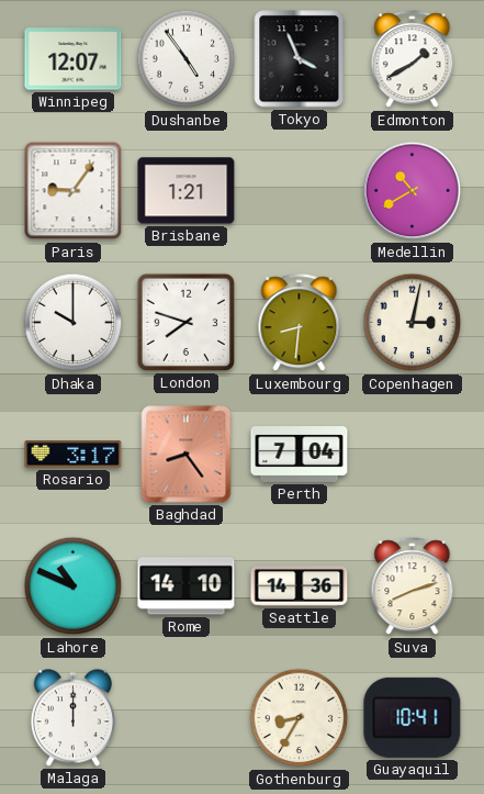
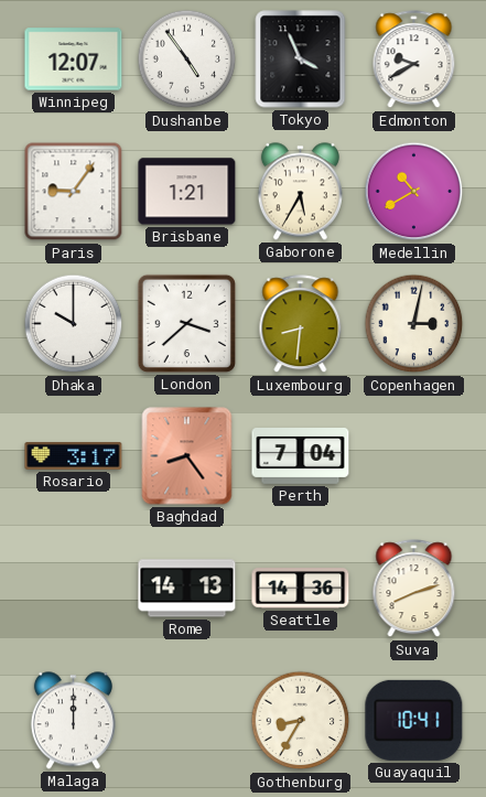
Edmonton: 1:40 -> 9:40
Gaborone: none -> 5:35
London: 7:48 -> 3:38
Lahore: 10:49 -> none
Rome: 14:10 -> 14:13
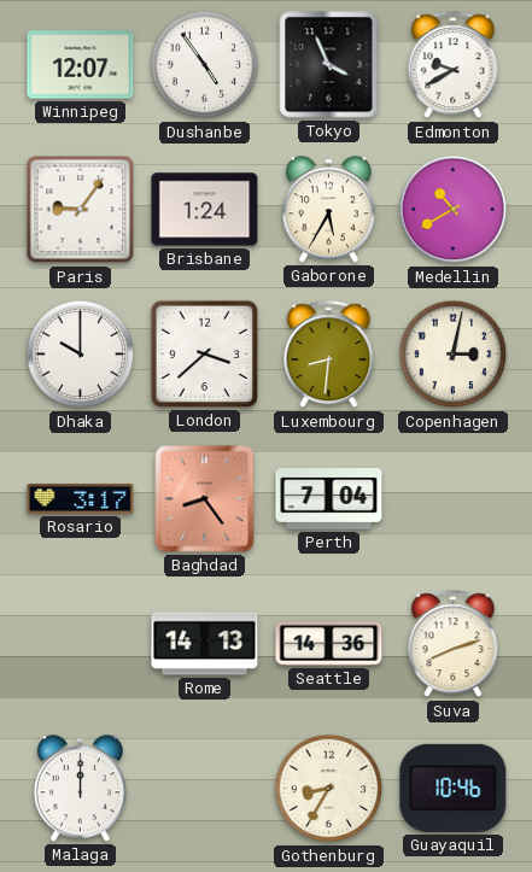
Brisbane: 1:21 -> 1:24
Guayaquil: 10:41 -> 10:46
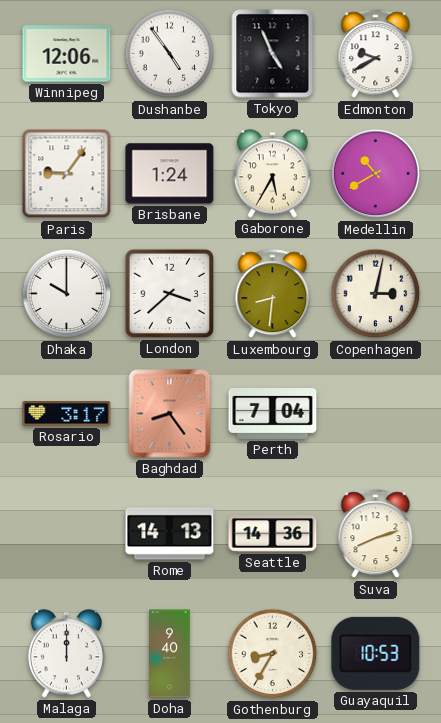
Winnipeg: 12:07 -> 12:06
Tokyo: 3:56 -> 4:56
Doha: none -> 9:40
Guayaquil: 10:46 -> 10:53
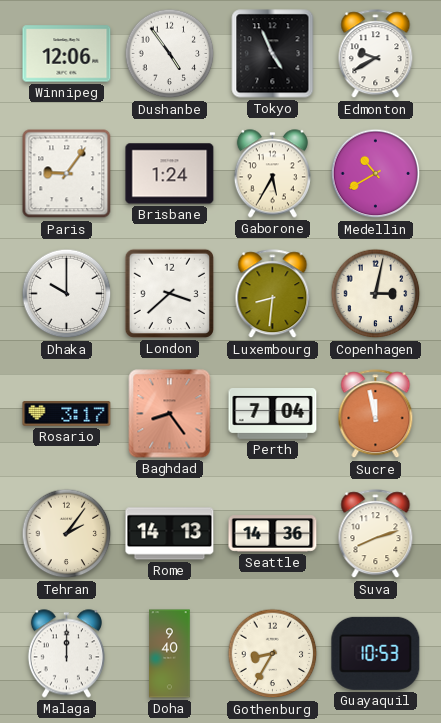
Sucre: none -> 11:58
Tehran: none -> 2:06
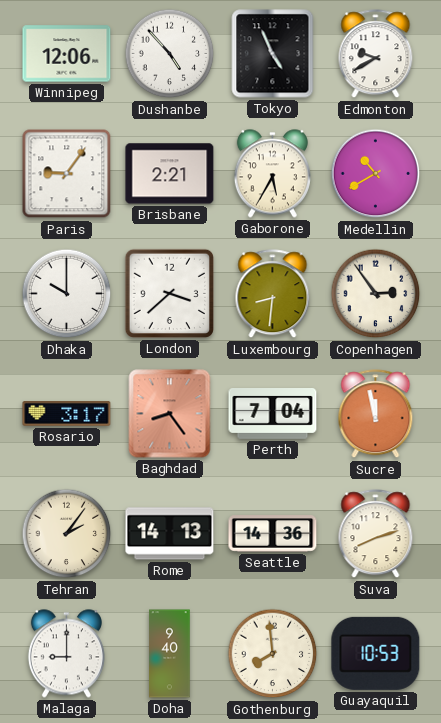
Dushanbe: 4:54 -> 4:53
Brisbane: 1:24 -> 2:21
Copenhagen: 3:02 -> 2:54
Malaga: 12:00 -> 9:00
Gothenburg: 8:35 -> 7:59
